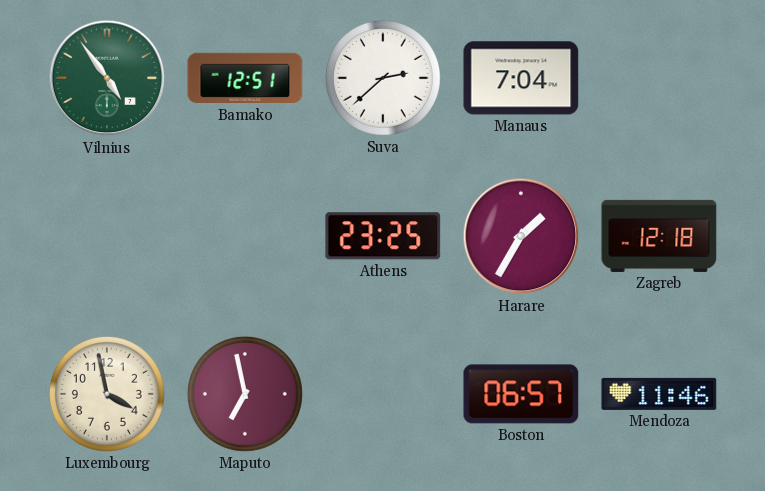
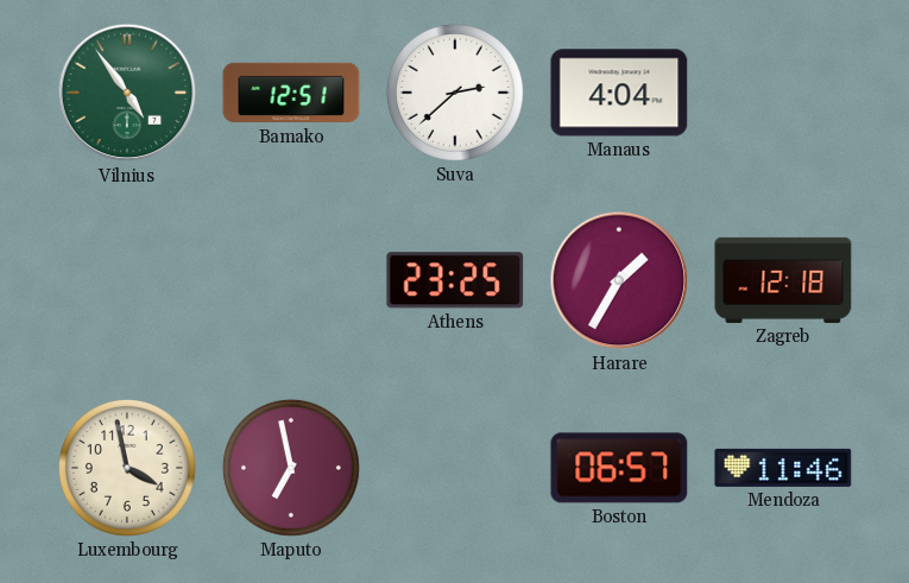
Manaus: 7:04 -> 4:04
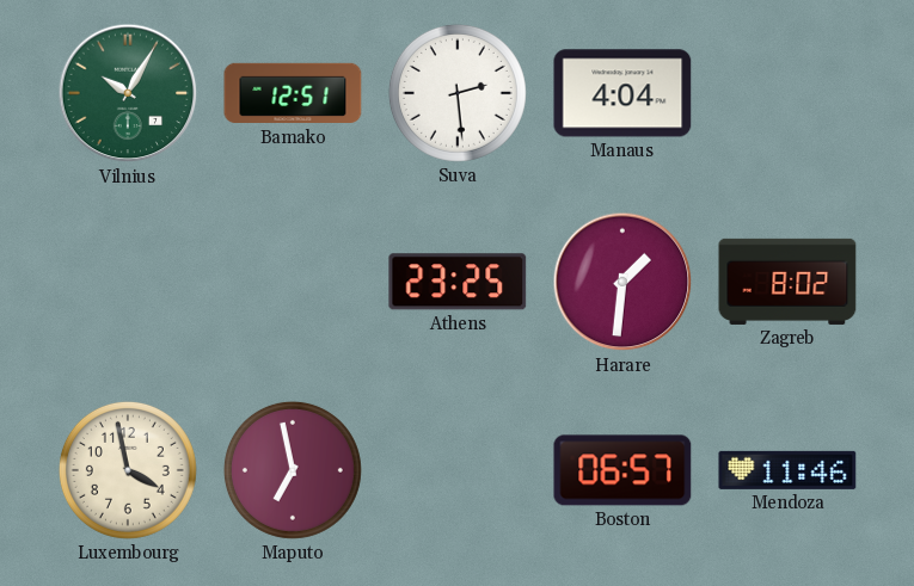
Vilnius: 4:54 -> 10:05
Suva: 2:38 -> 2:29
Harare: 1:35 -> 1:31
Zagreb: 12:18 -> 8:02
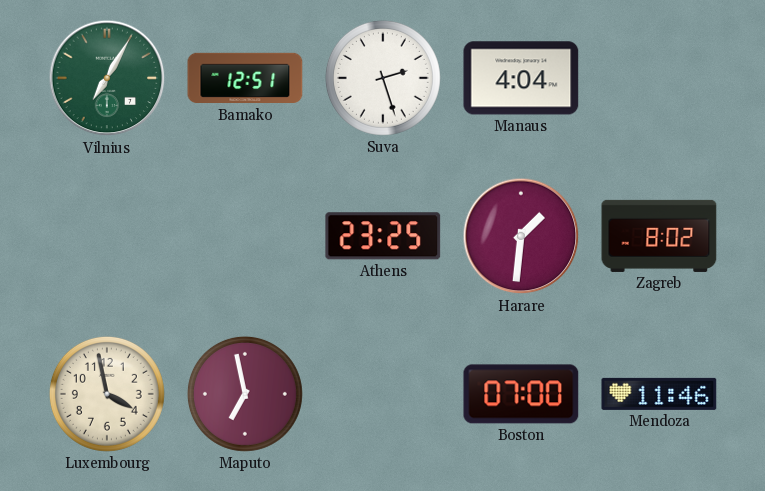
Vilnius: 10:05 -> 7:05
Suva: 2:29 -> 2:27
Boston: 06:57 -> 07:00
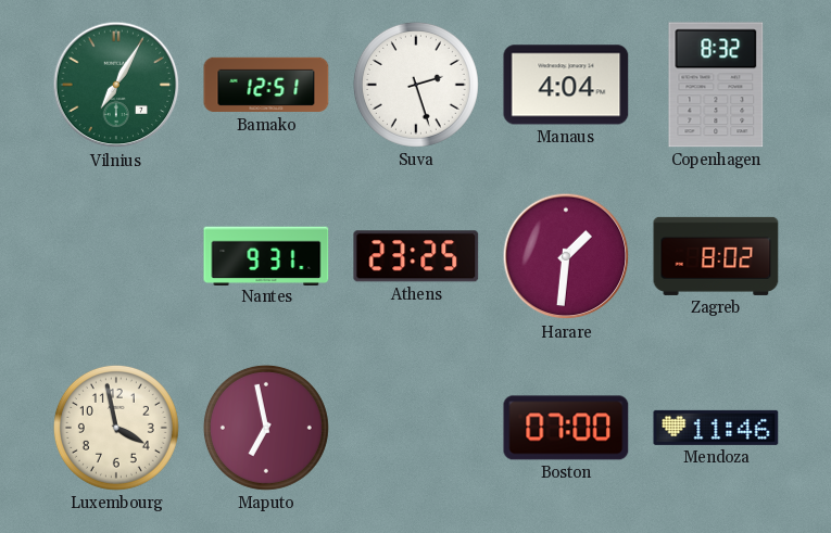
Copenhagen: none -> 8:32
Nantes: none -> 9:31
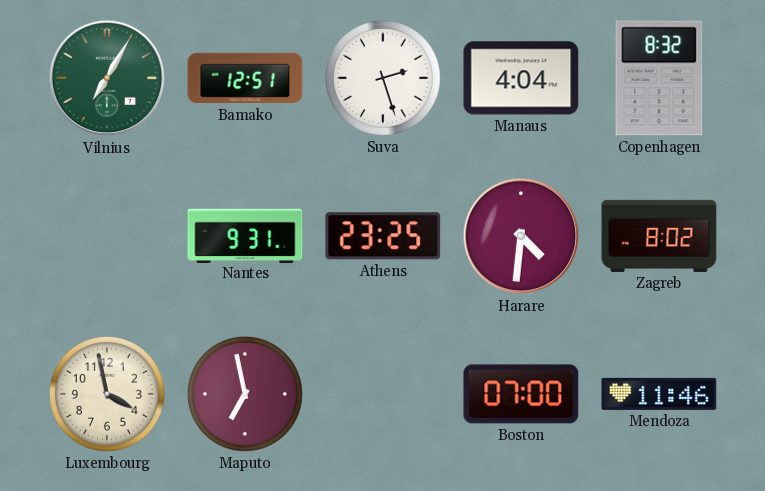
Harare: 1:31 -> 4:31
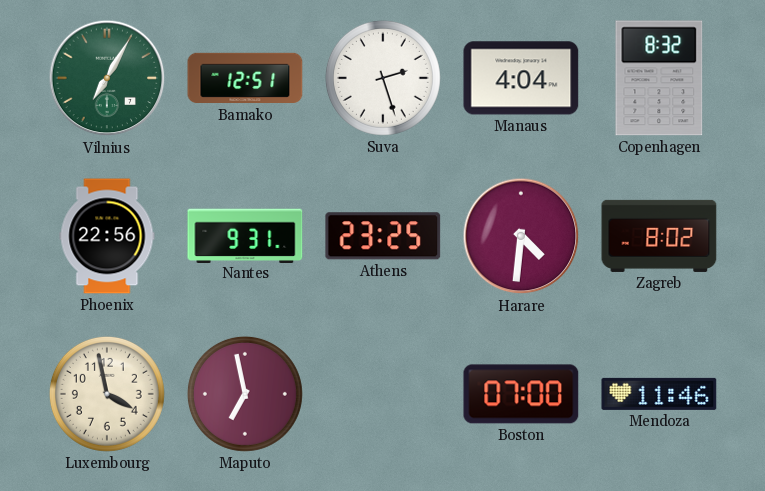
Phoenix: none -> 22:56
